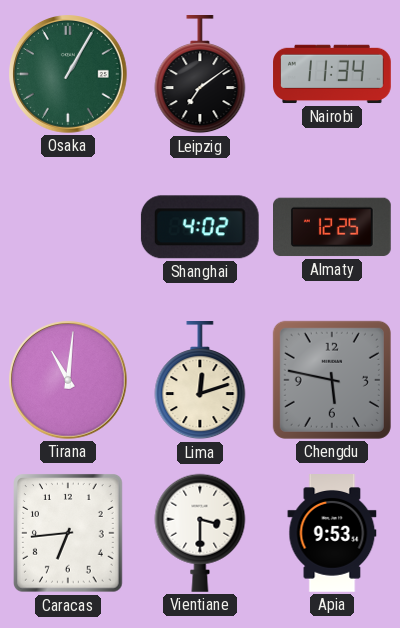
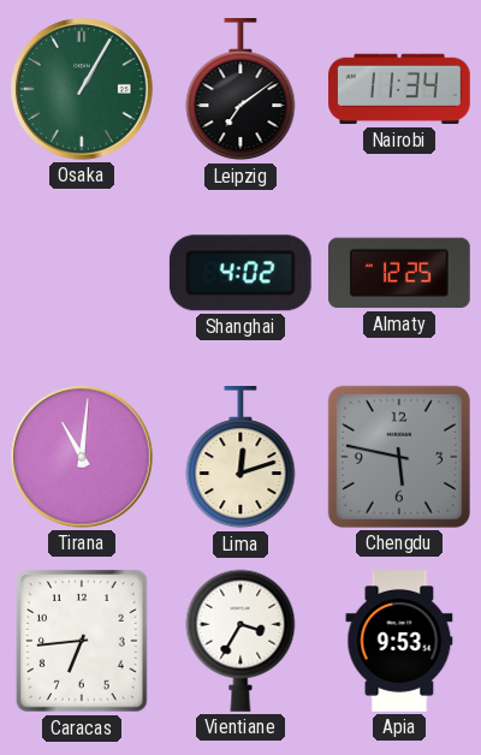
Vientiane: 3:30 -> 3:35
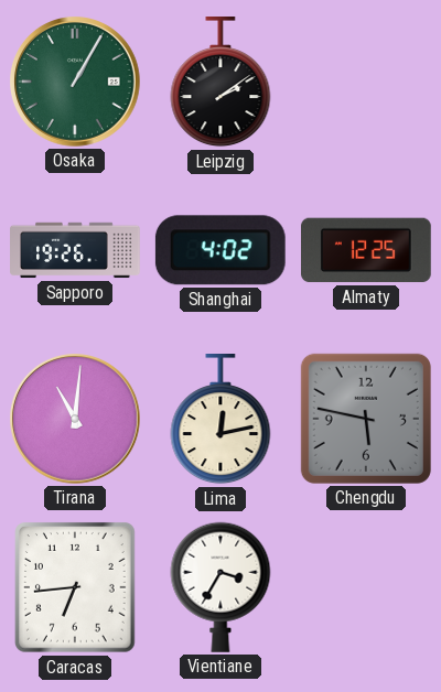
Leipzig: 7:09 -> 2:09
Nairobi: 11:34 -> none
Sapporo: none -> 19:26
Lima: 12:12 -> 12:13
Apia: 9:53 -> none
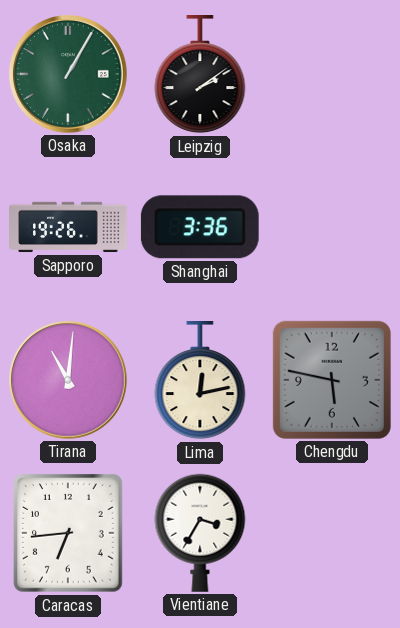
Shanghai: 4:02 -> 3:36
Almaty: 12:25 -> none
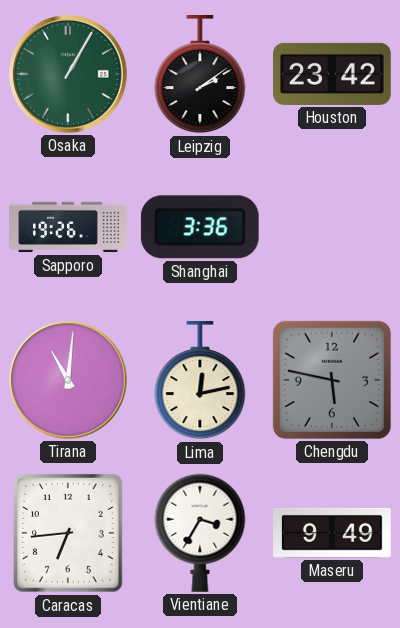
Houston: none -> 23:42
Maseru: none -> 9:49
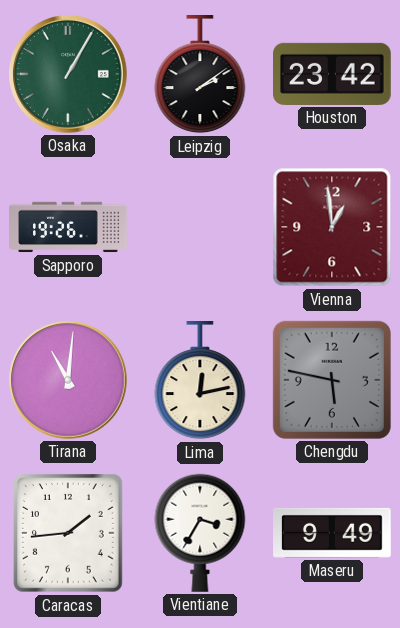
Shanghai: 3:36 -> none
Vienna: none -> 12:59
Caracas: 6:44 -> 1:44
